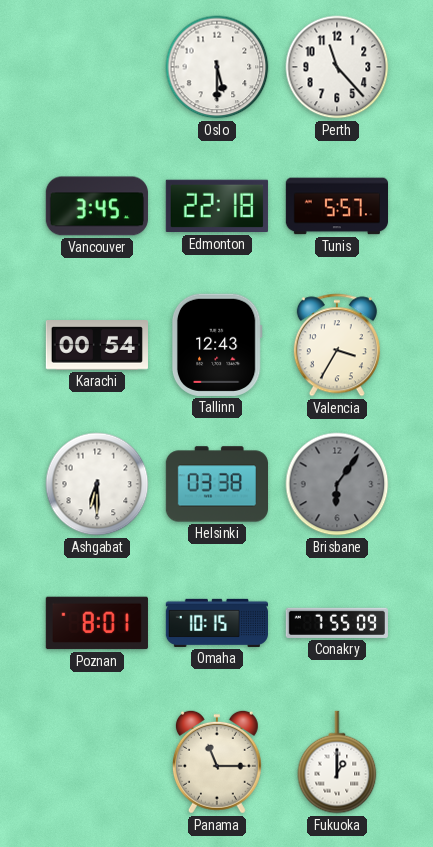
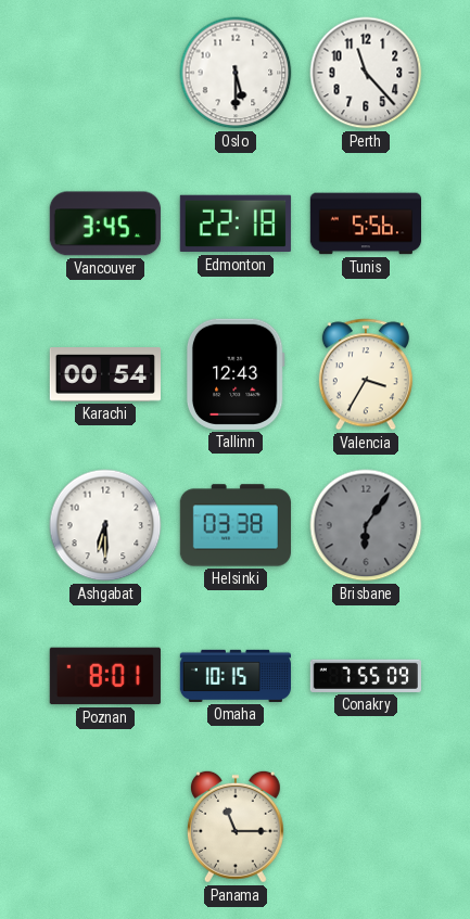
Tunis: 5:57 -> 5:56
Fukuoka: 1:00 -> none
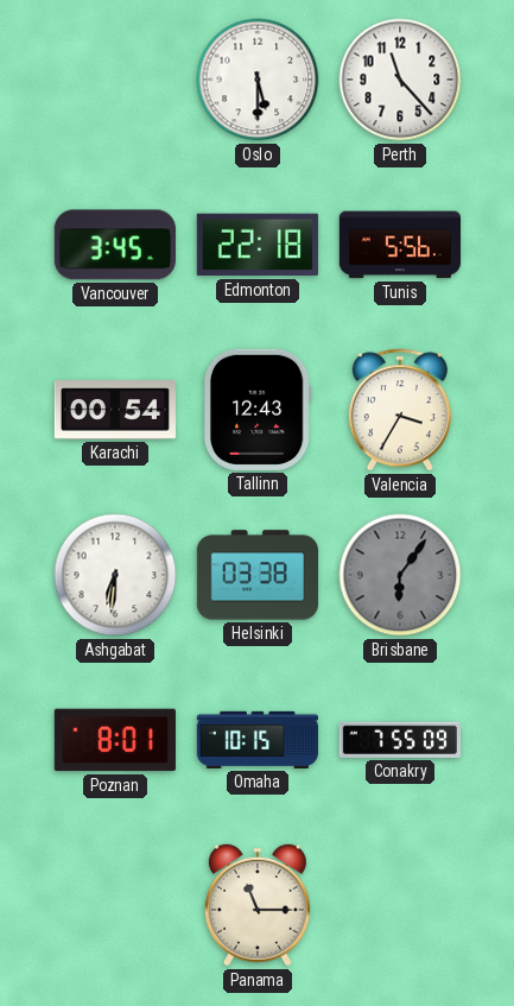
Ashgabat: 6:30 -> 6:31
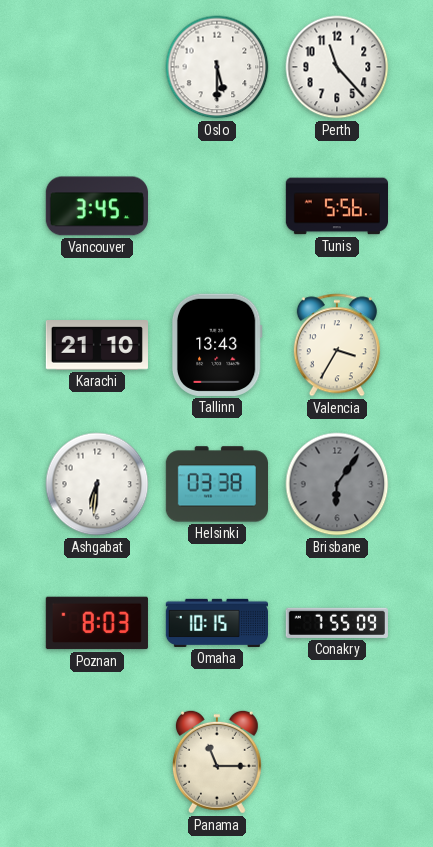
Edmonton: 22:18 -> none
Karachi: 00:54 -> 21:10
Tallinn: 12:43 -> 13:43
Poznan: 8:01 -> 8:03
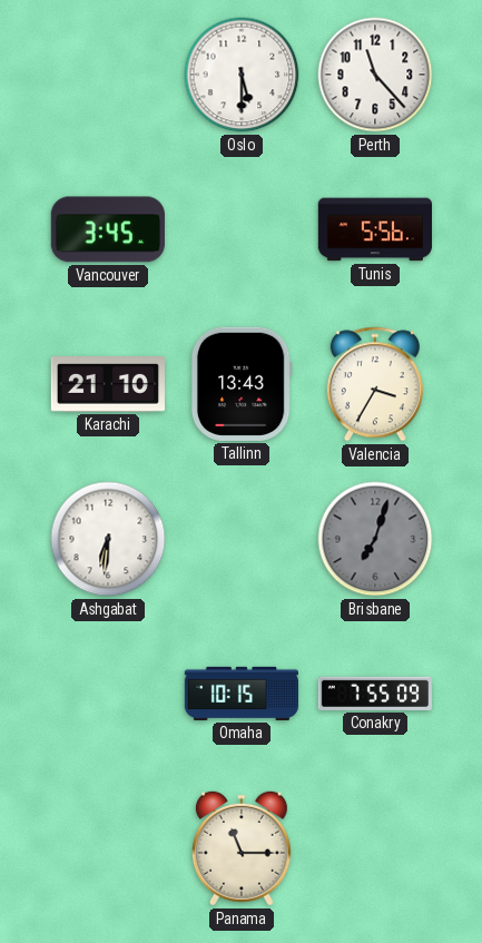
Helsinki: 03:38 -> none
Brisbane: 6:06 -> 7:03
Poznan: 8:03 -> none
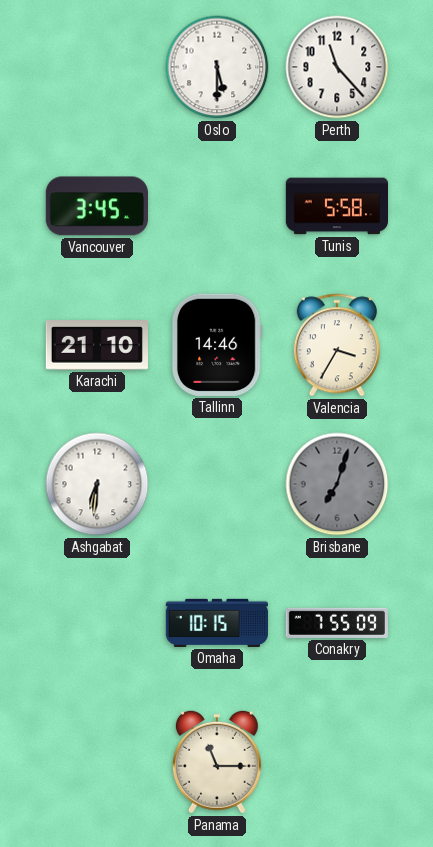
Tunis: 5:56 -> 5:58
Tallinn: 13:43 -> 14:46
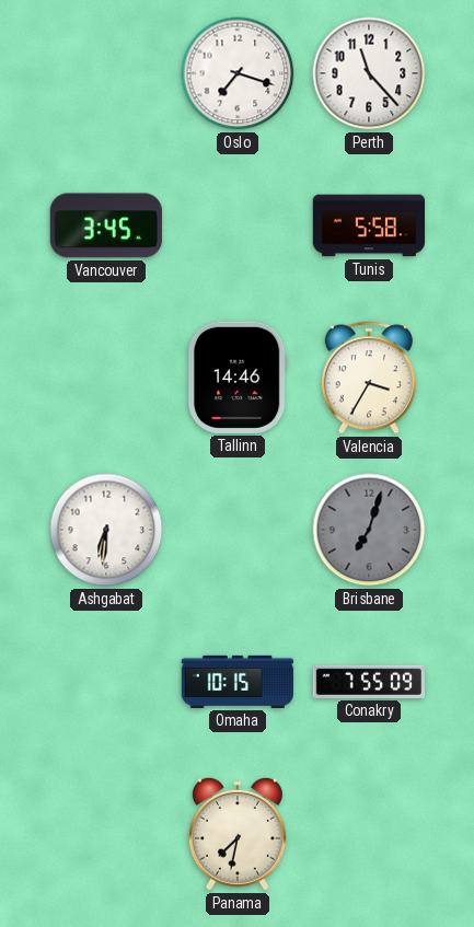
Oslo: 5:30 -> 7:18
Karachi: 21:10 -> none
Panama: 11:15 -> 7:32
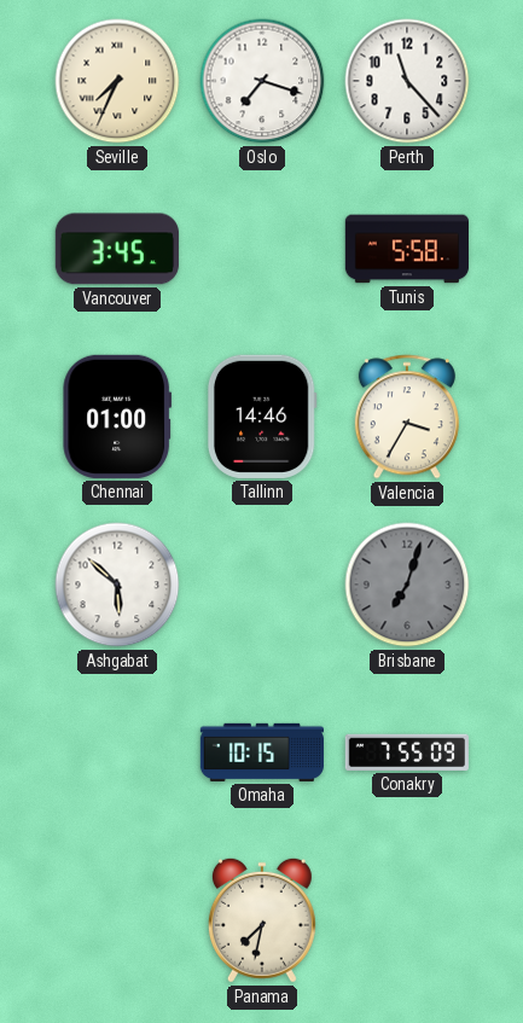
Seville: none -> 7:34
Chennai: none -> 01:00
Ashgabat: 6:31 -> 5:52
